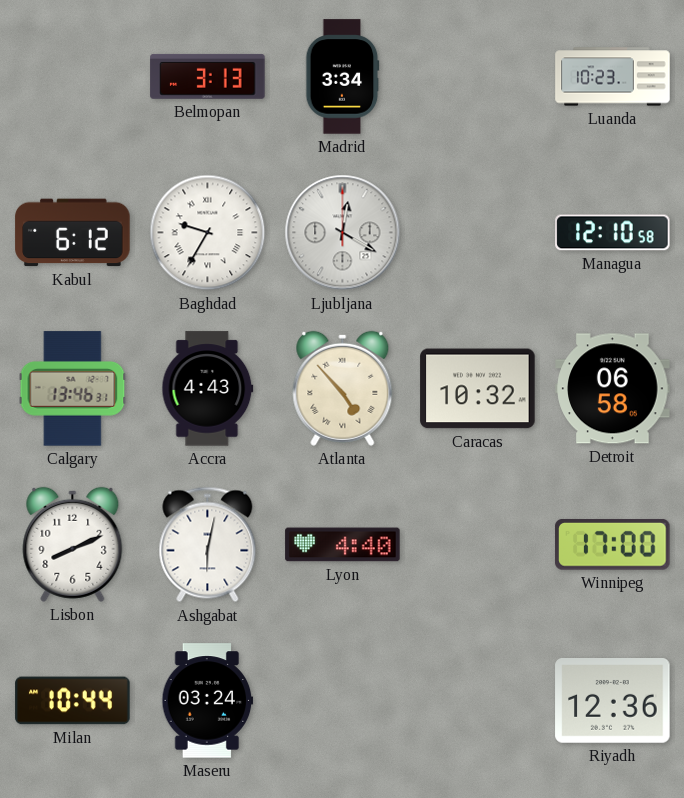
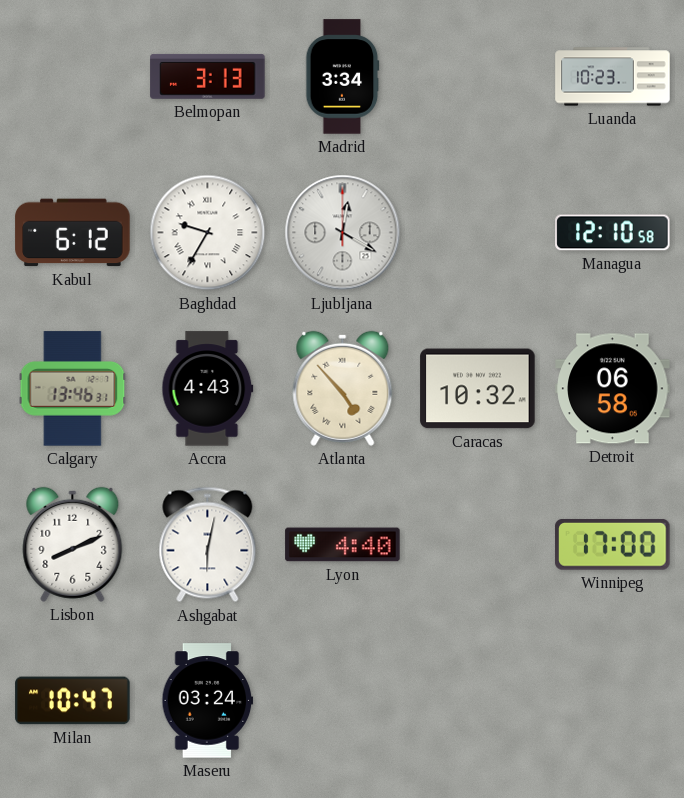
Milan: 10:44 -> 10:47
Riyadh: 12:36 -> none
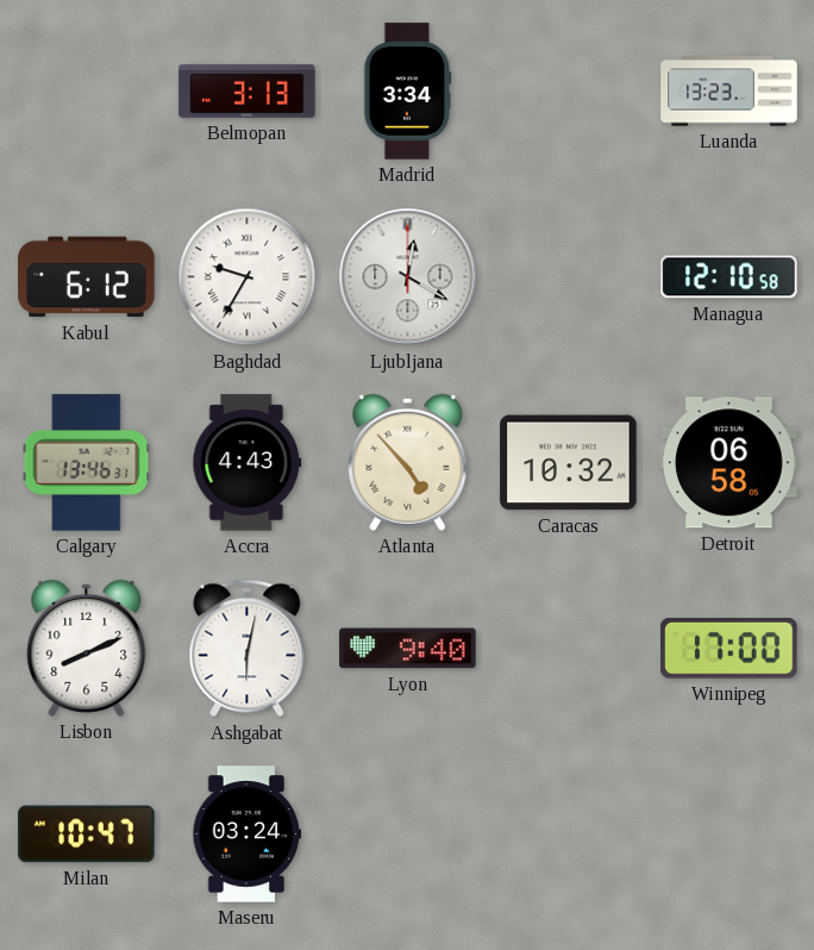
Luanda: 10:23 -> 13:23
Lyon: 4:40 -> 9:40
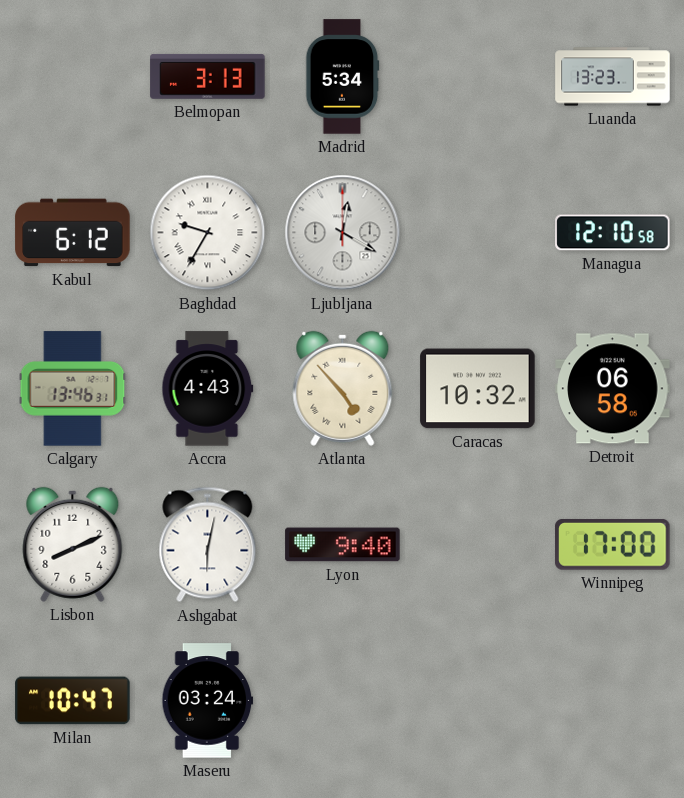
Madrid: 3:34 -> 5:34
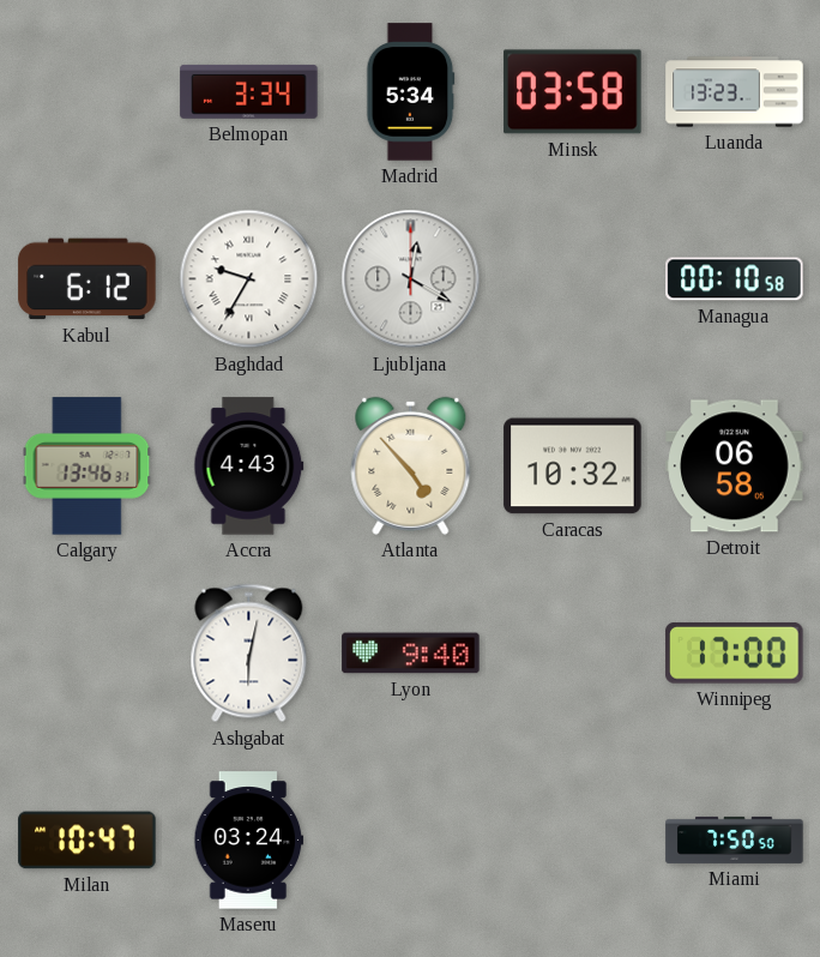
Belmopan: 3:13 -> 3:34
Minsk: none -> 03:58
Managua: 12:10 -> 00:10
Lisbon: 8:11 -> none
Miami: none -> 7:50
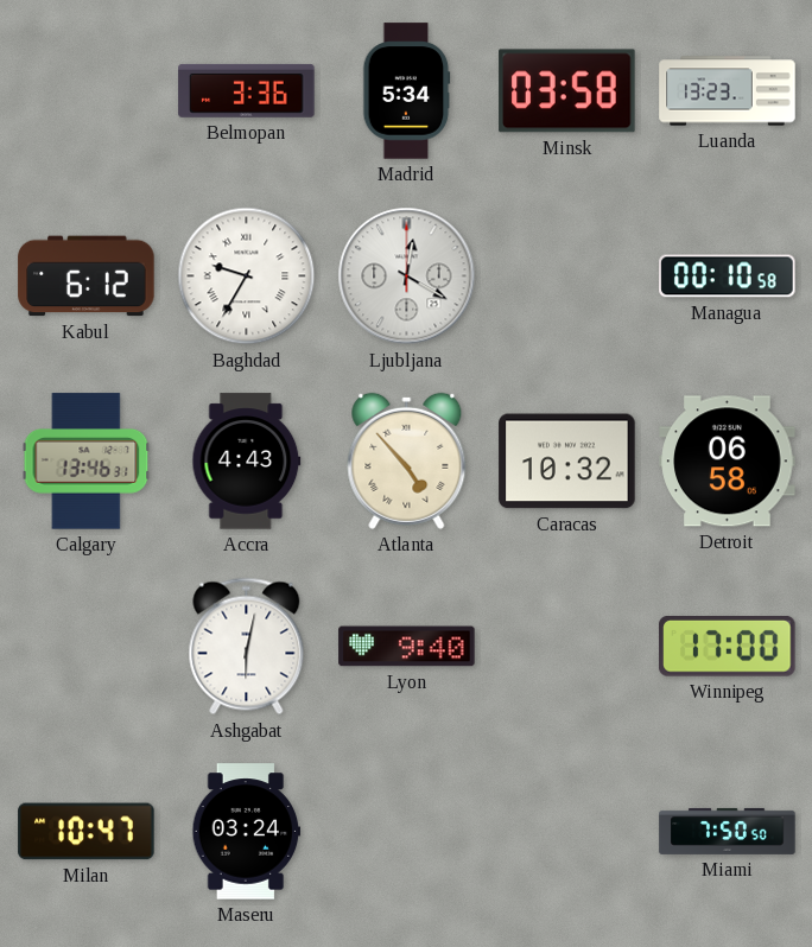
Belmopan: 3:34 -> 3:36
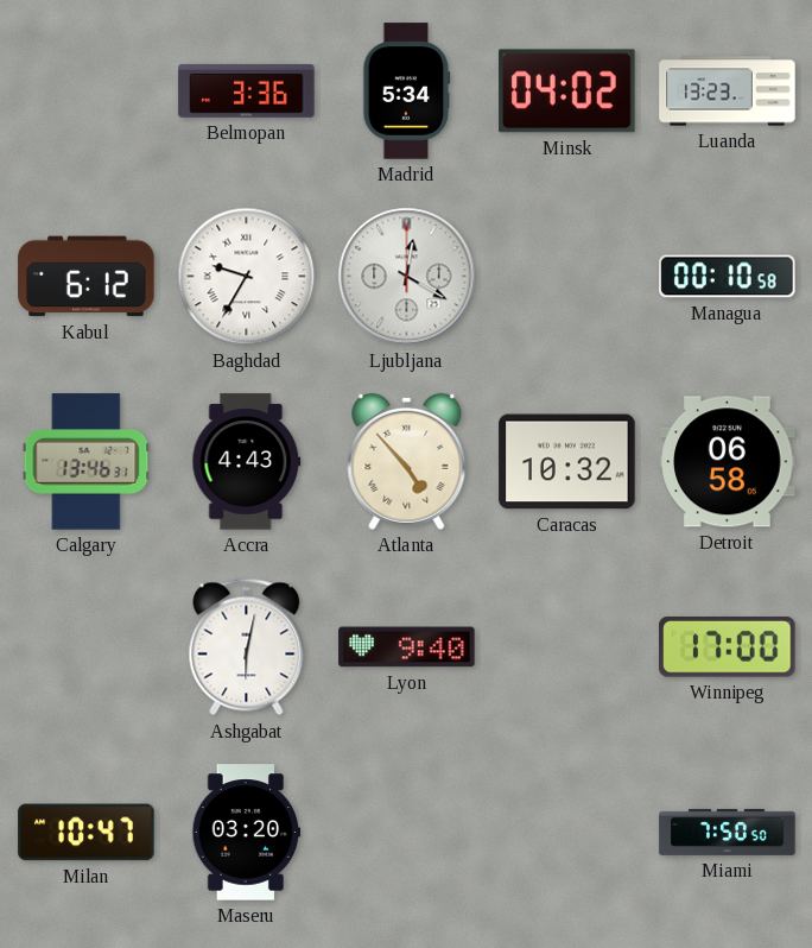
Minsk: 03:58 -> 04:02
Maseru: 03:24 -> 03:20
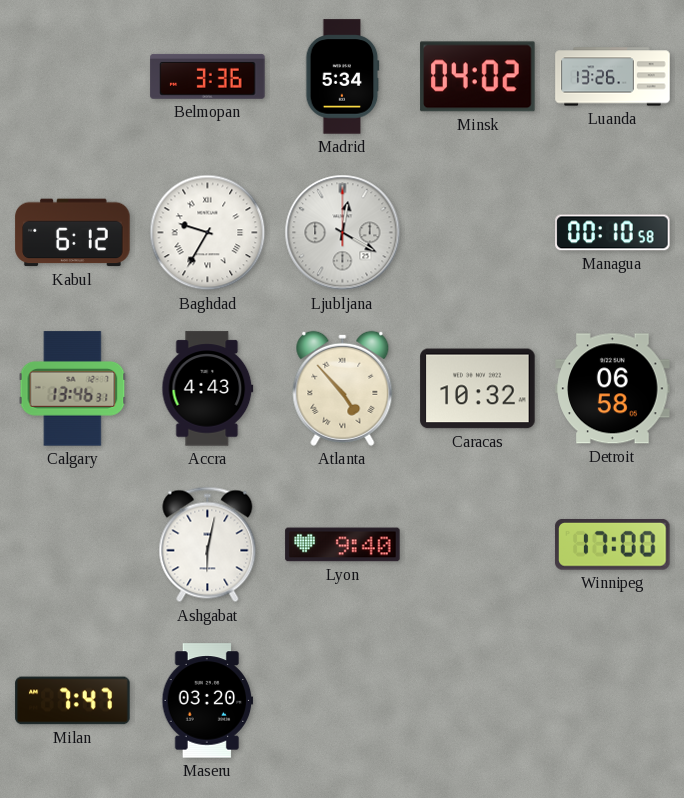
Luanda: 13:23 -> 13:26
Milan: 10:47 -> 7:47
Miami: 7:50 -> none
